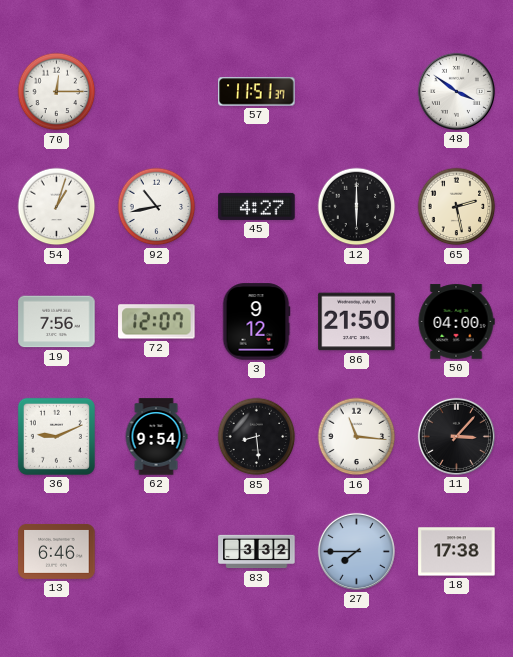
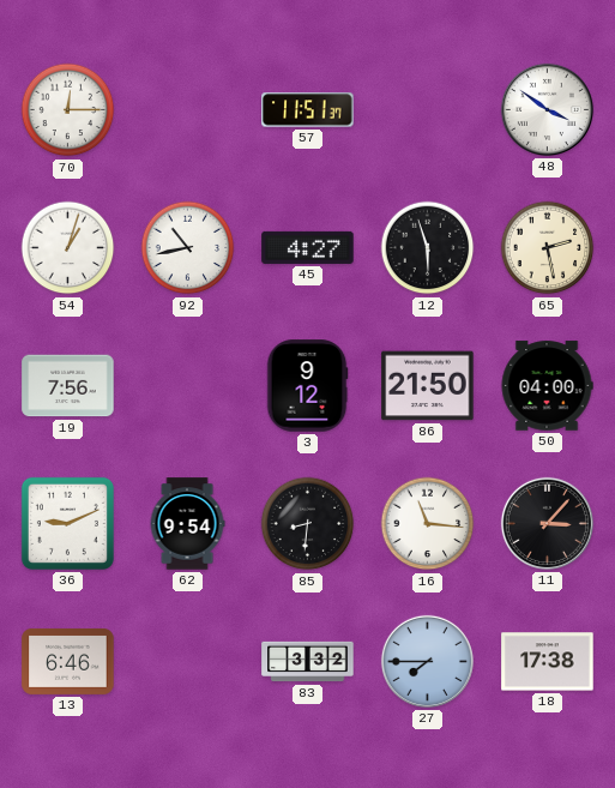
12: 6:00 -> 5:57
72: 12:07 -> none
85: 8:29 -> 8:31
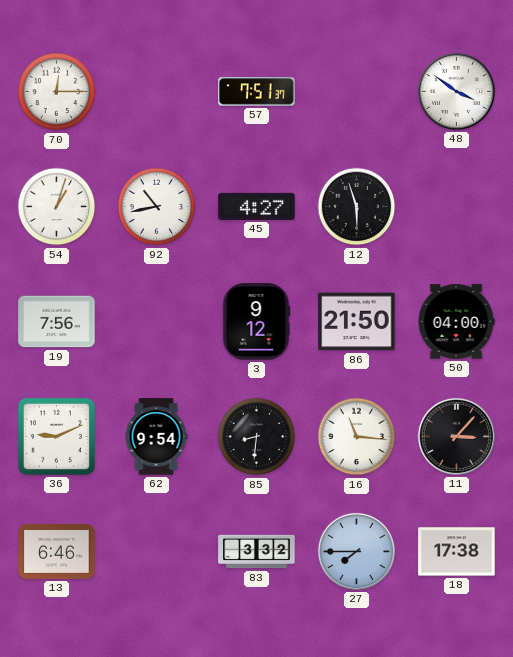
57: 11:51 -> 7:51
65: 2:28 -> none
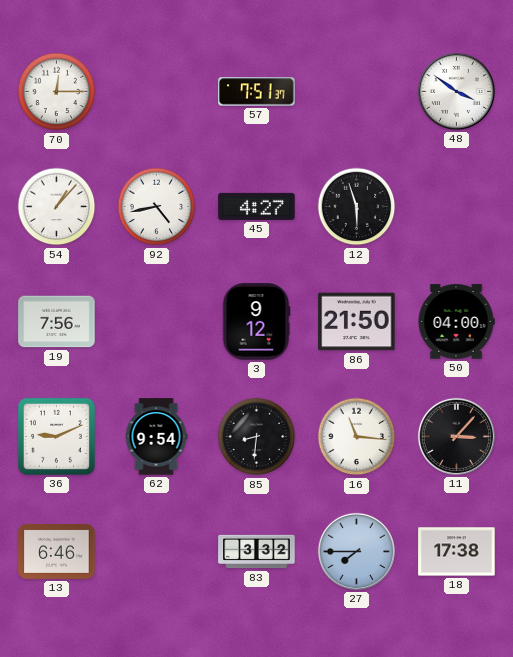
54: 1:03 -> 1:07
92: 10:43 -> 4:43
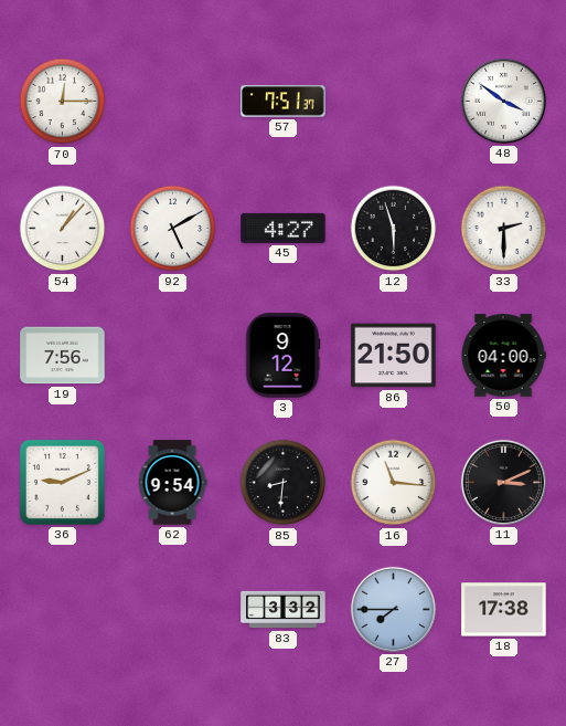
92: 4:43 -> 5:10
33: none -> 2:30
11: 3:07 -> 3:11
13: 6:46 -> none
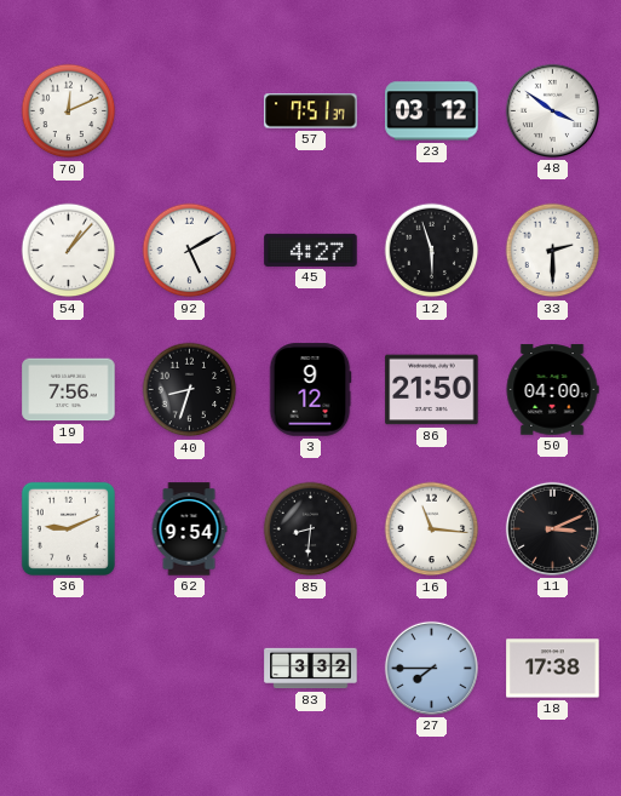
70: 12:15 -> 12:11
23: none -> 03:12
40: none -> 8:33
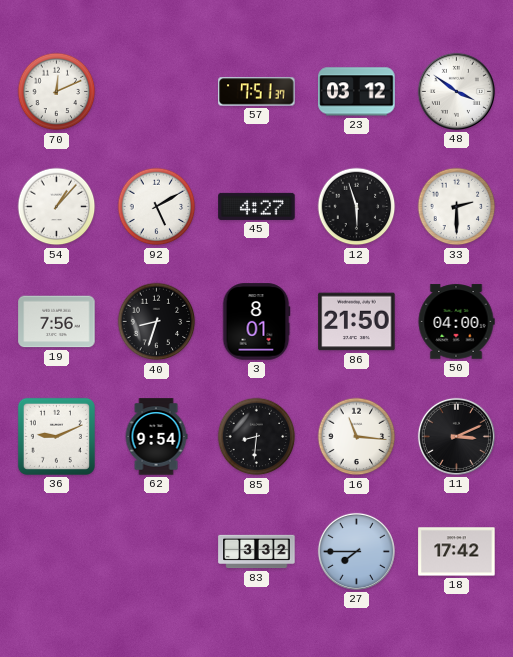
3: 9:12 -> 8:01
18: 17:38 -> 17:42
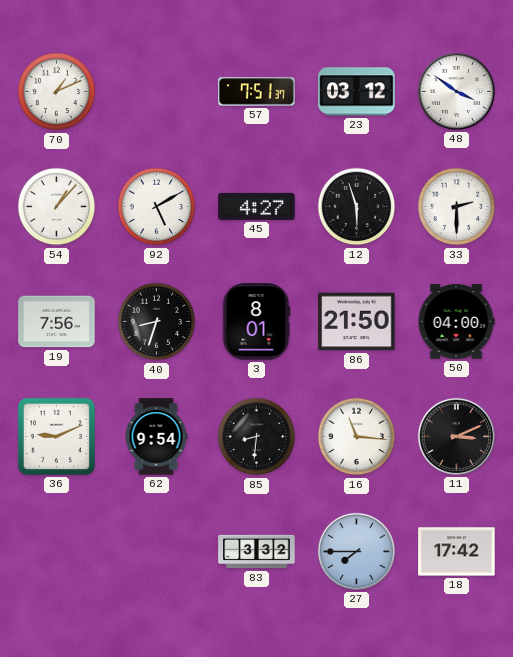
70: 12:11 -> 1:11
